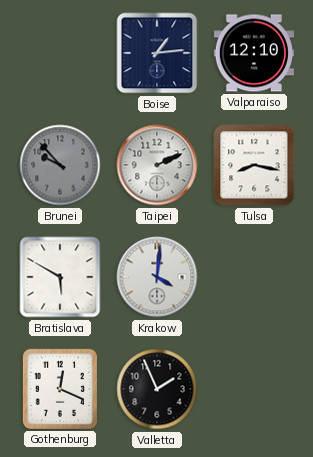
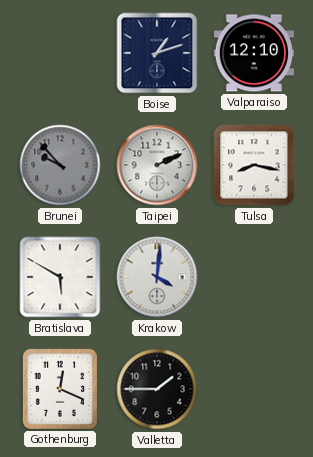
Boise: 1:14 -> 1:12
Valletta: 1:56 -> 1:45
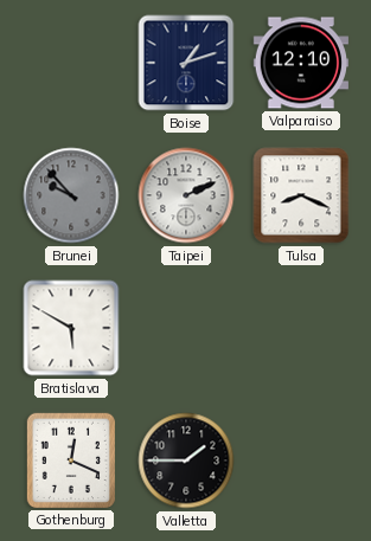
Tulsa: 8:17 -> 8:19
Krakow: 4:01 -> none
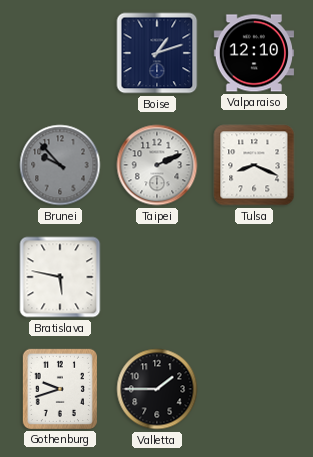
Bratislava: 5:50 -> 5:47
Gothenburg: 12:19 -> 9:42
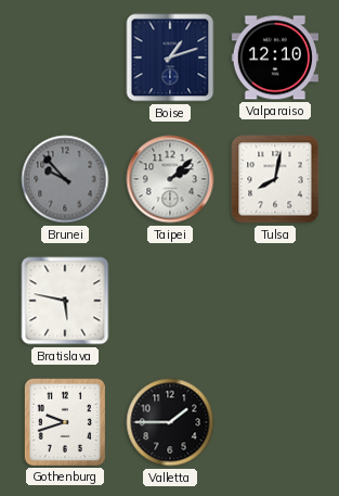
Taipei: 2:11 -> 2:08
Tulsa: 8:19 -> 8:02
